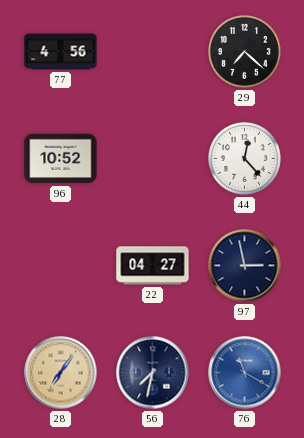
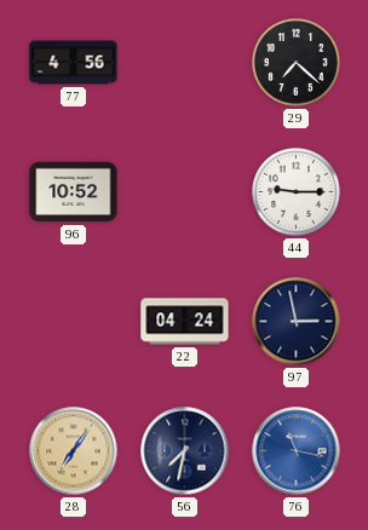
44: 12:23 -> 9:15
22: 04:27 -> 04:24
76: 11:20 -> 11:17
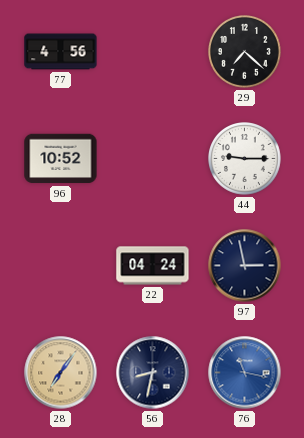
56: 7:32 -> 8:32
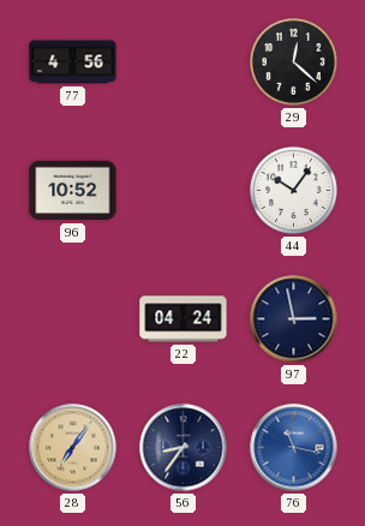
29: 7:22 -> 12:22
44: 9:15 -> 10:06
56: 8:32 -> 8:36
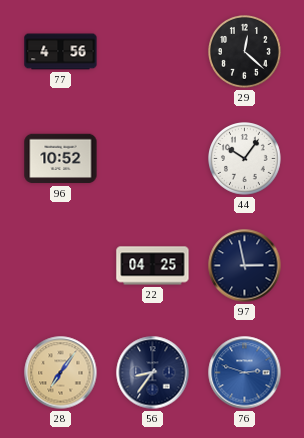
22: 04:24 -> 04:25
76: 11:17 -> 2:48
